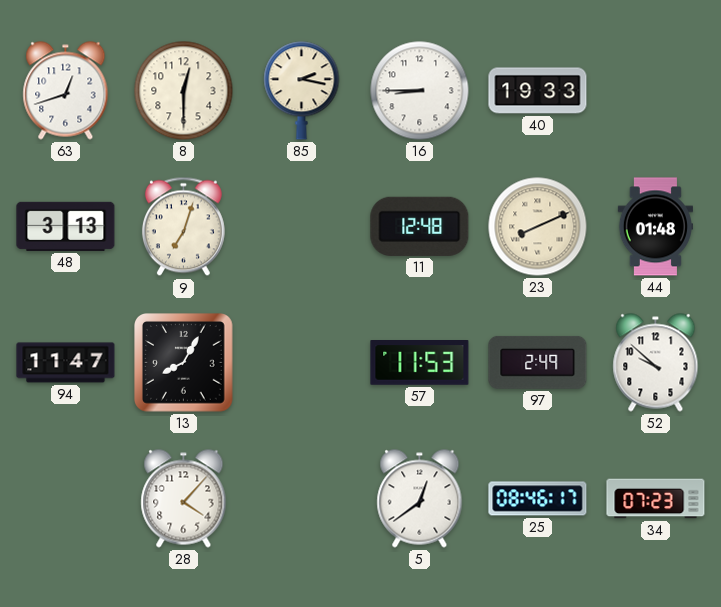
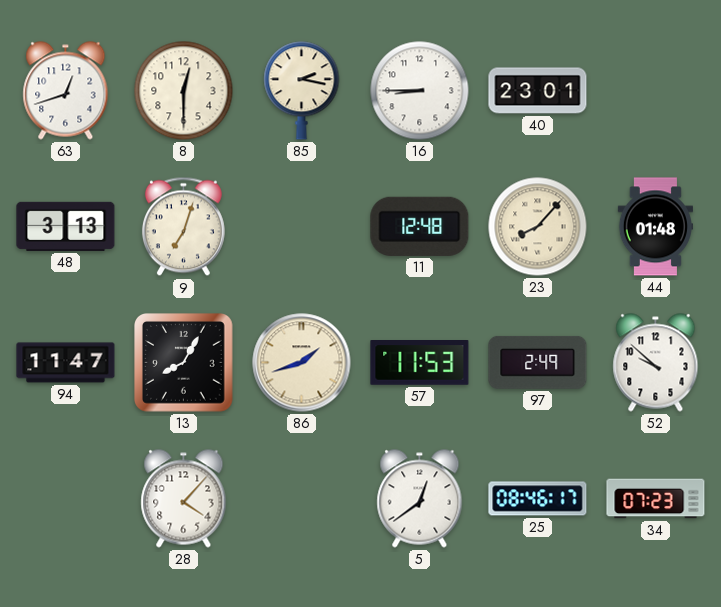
40: 19:33 -> 23:01
23: 8:11 -> 8:07
86: none -> 1:42
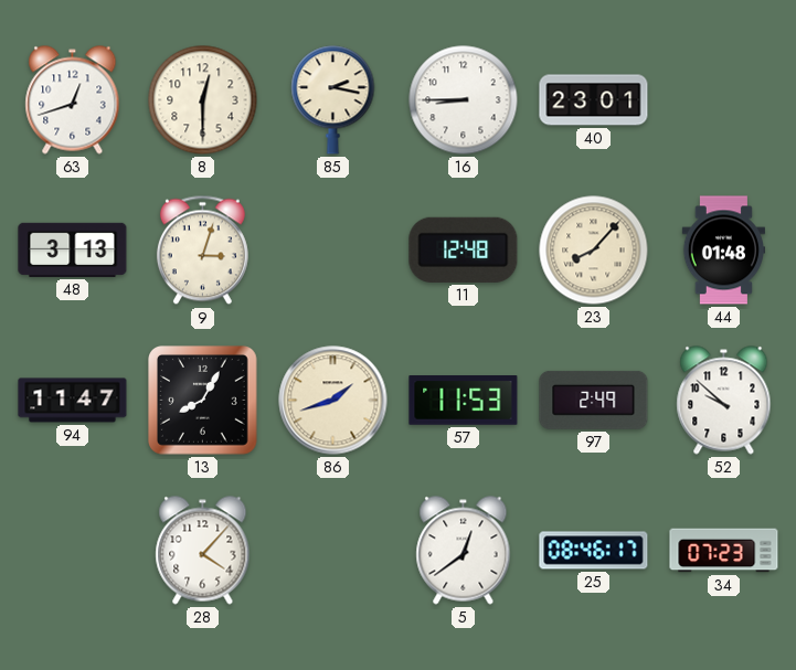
9: 7:03 -> 3:03
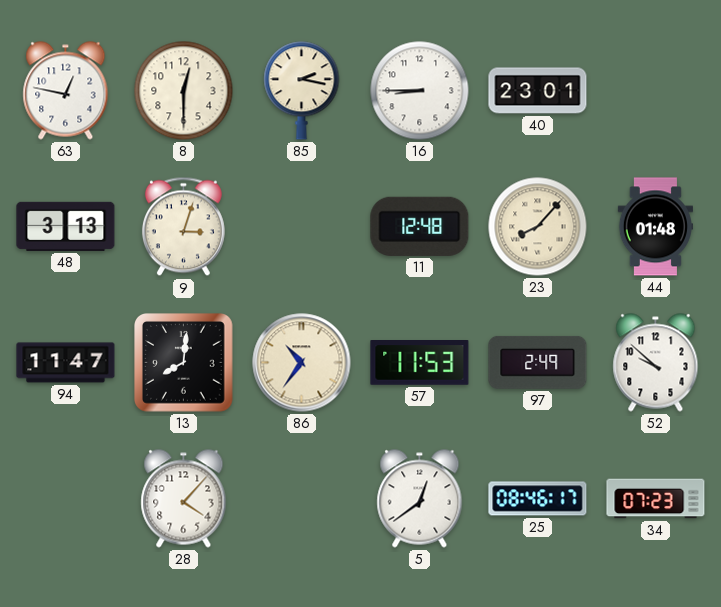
63: 12:42 -> 12:47
13: 8:05 -> 8:01
86: 1:42 -> 10:36
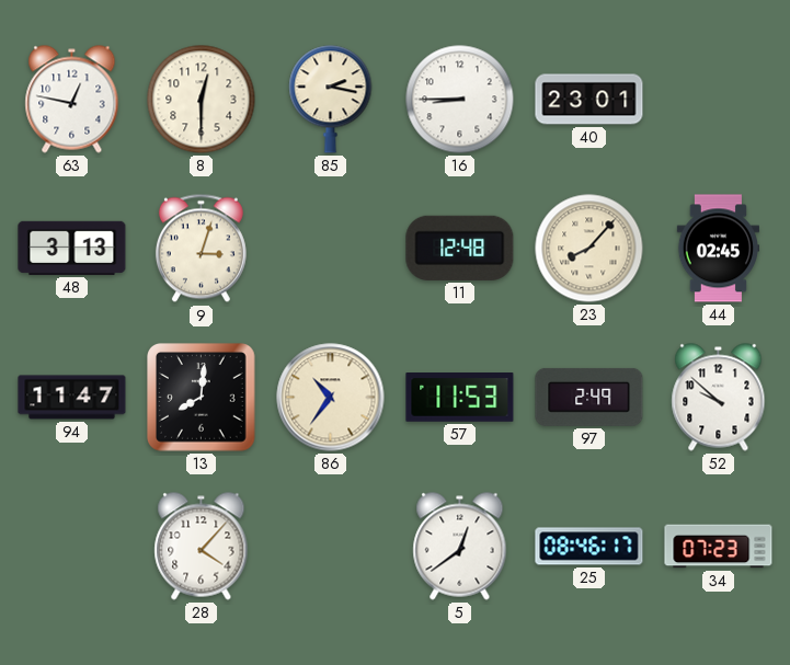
44: 01:48 -> 02:45
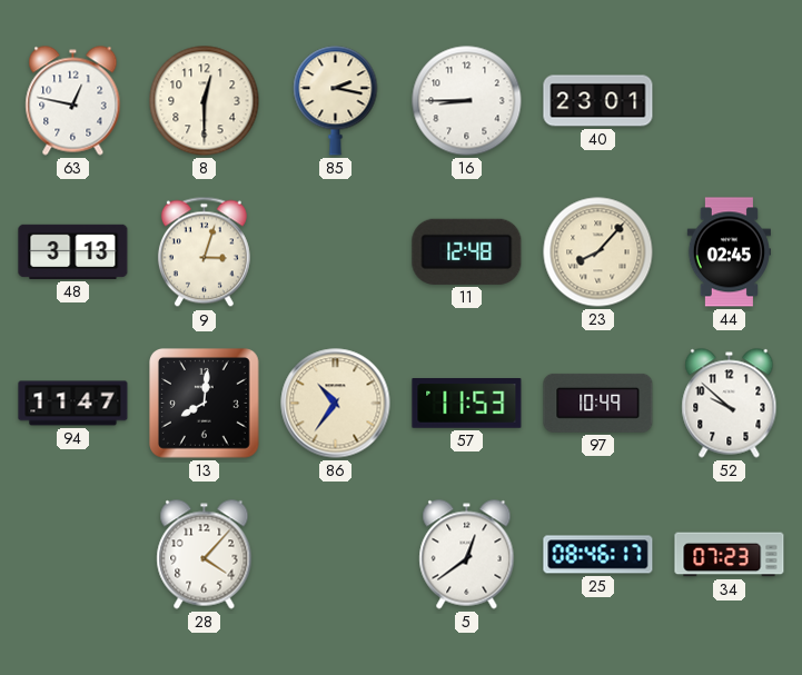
97: 2:49 -> 10:49
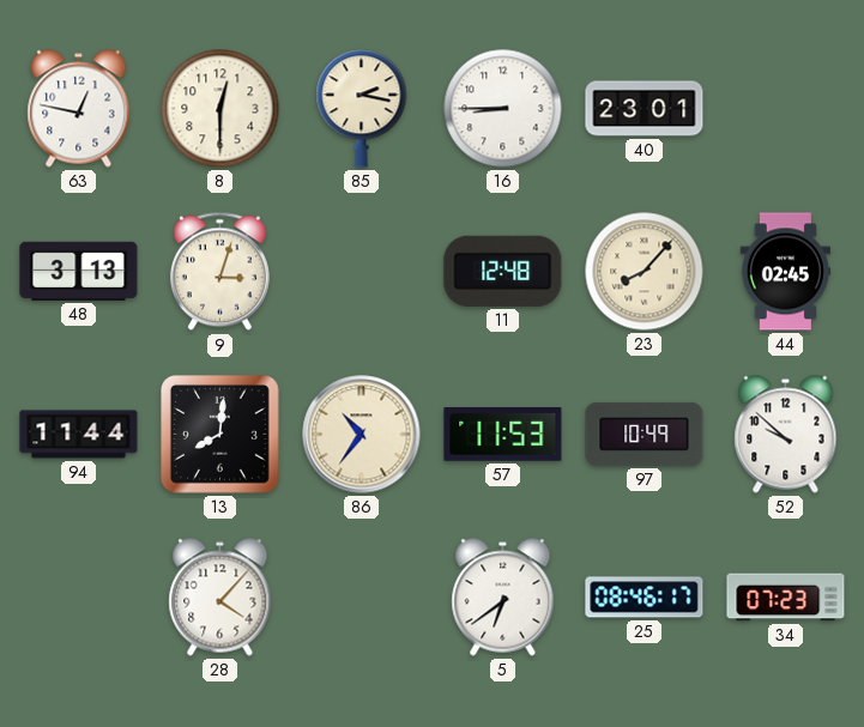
94: 11:47 -> 11:44
5: 12:39 -> 6:39
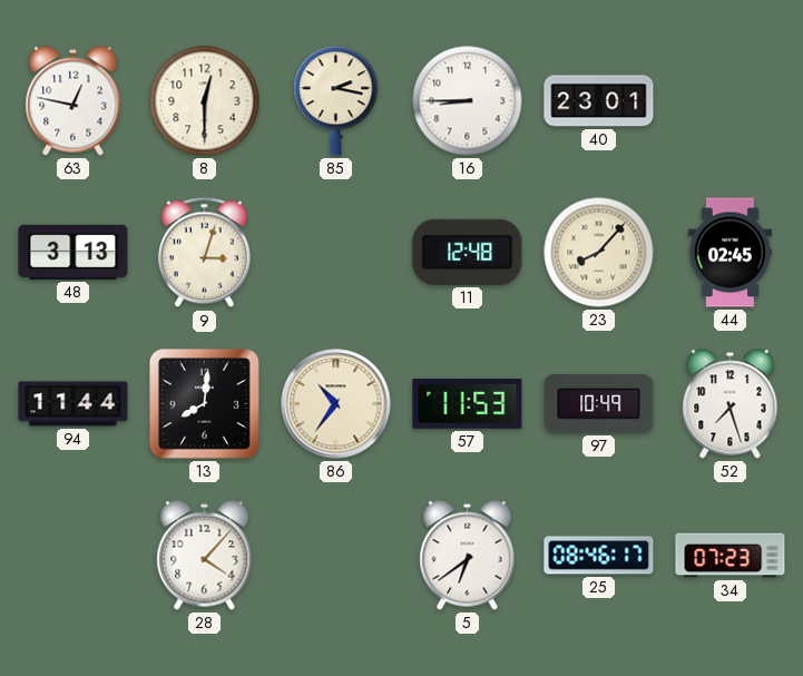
52: 9:52 -> 7:27
